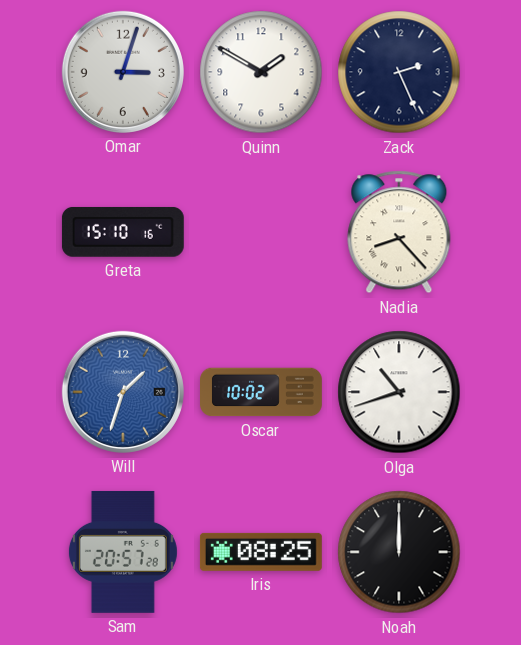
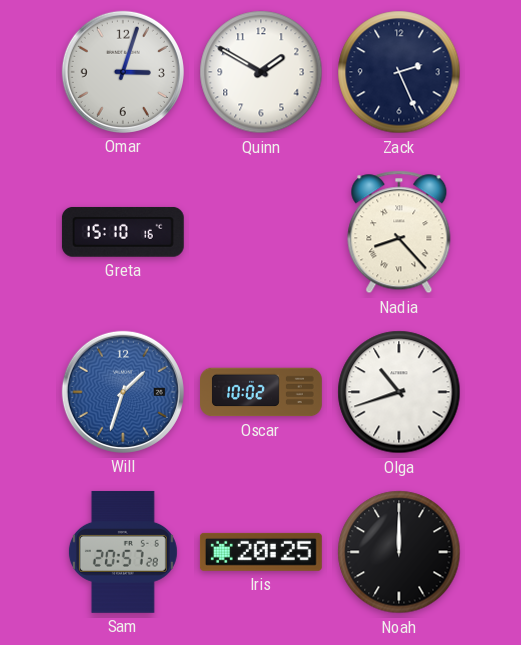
Iris: 08:25 -> 20:25
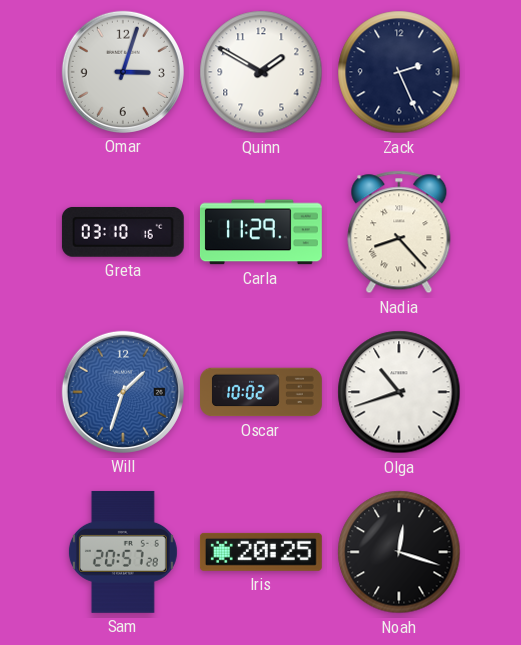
Greta: 15:10 -> 03:10
Carla: none -> 11:29
Noah: 12:00 -> 12:18
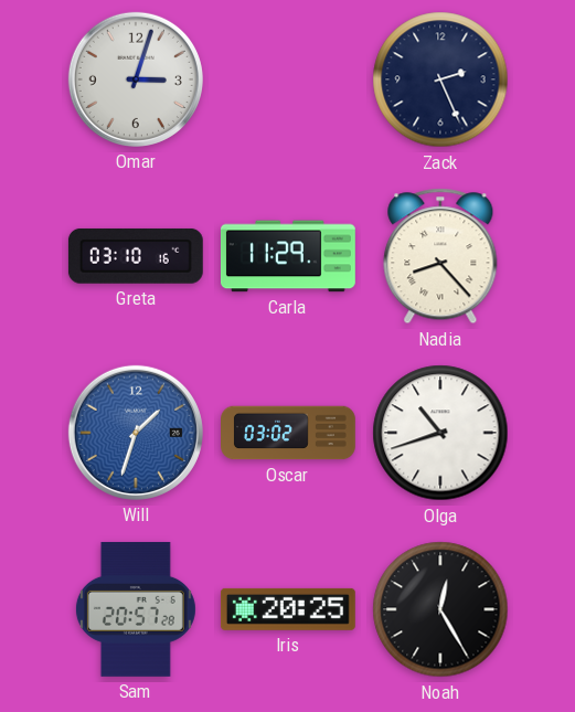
Quinn: 1:50 -> none
Oscar: 10:02 -> 03:02
Noah: 12:18 -> 12:25
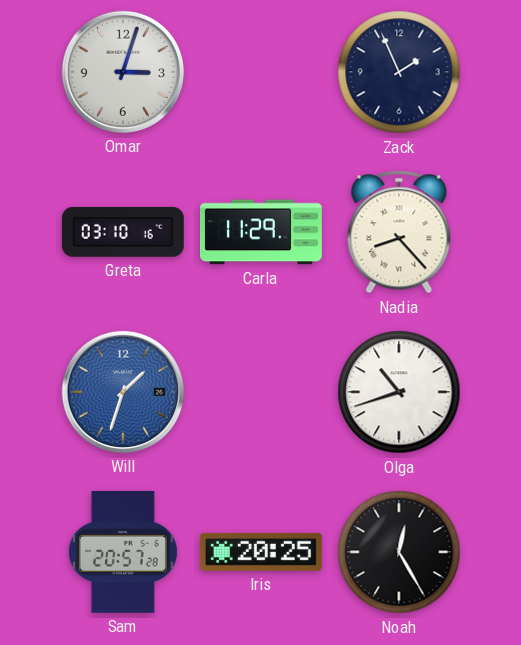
Zack: 2:26 -> 1:56
Oscar: 03:02 -> none
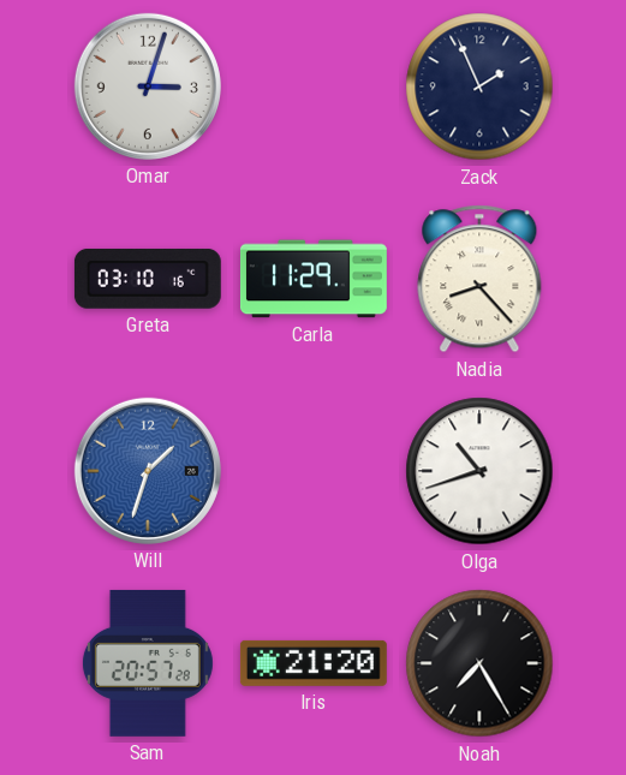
Iris: 20:25 -> 21:20
Noah: 12:25 -> 7:25
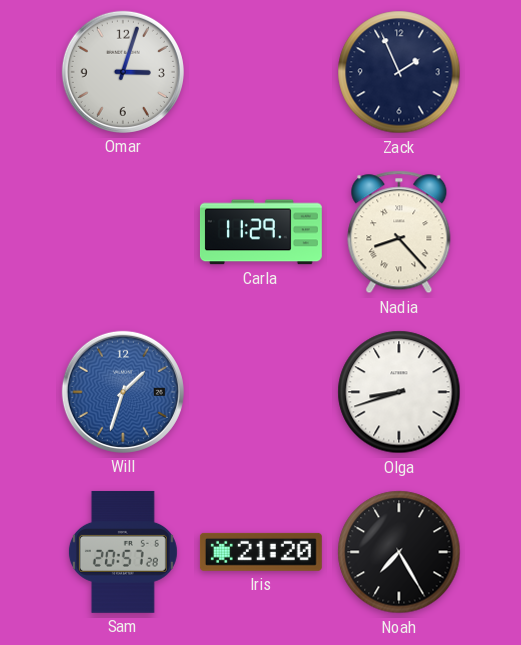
Greta: 03:10 -> none
Olga: 10:42 -> 8:42
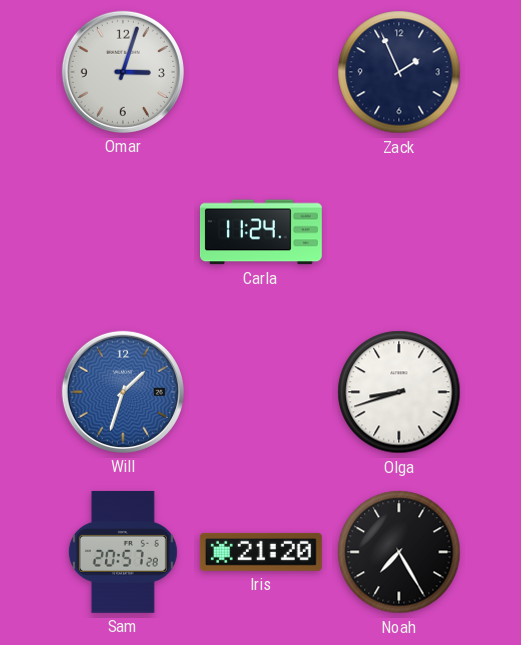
Carla: 11:29 -> 11:24
Nadia: 8:23 -> none
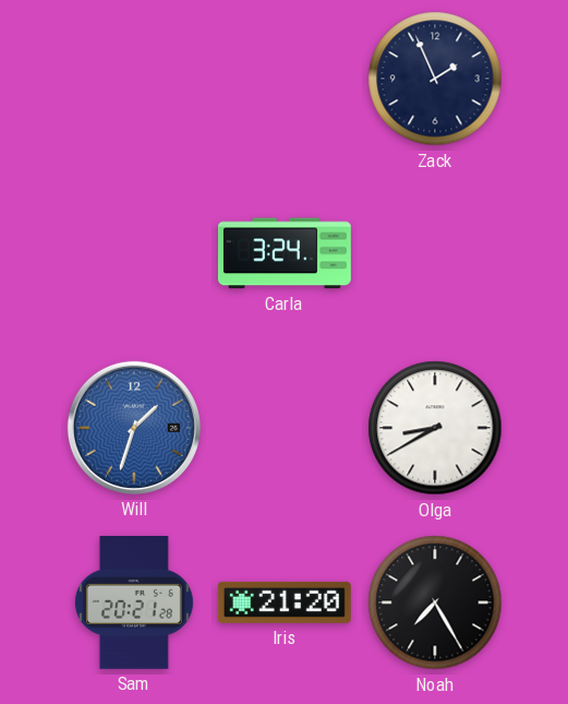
Omar: 3:03 -> none
Carla: 11:24 -> 3:24
Olga: 8:42 -> 8:40
Sam: 20:57 -> 20:21
